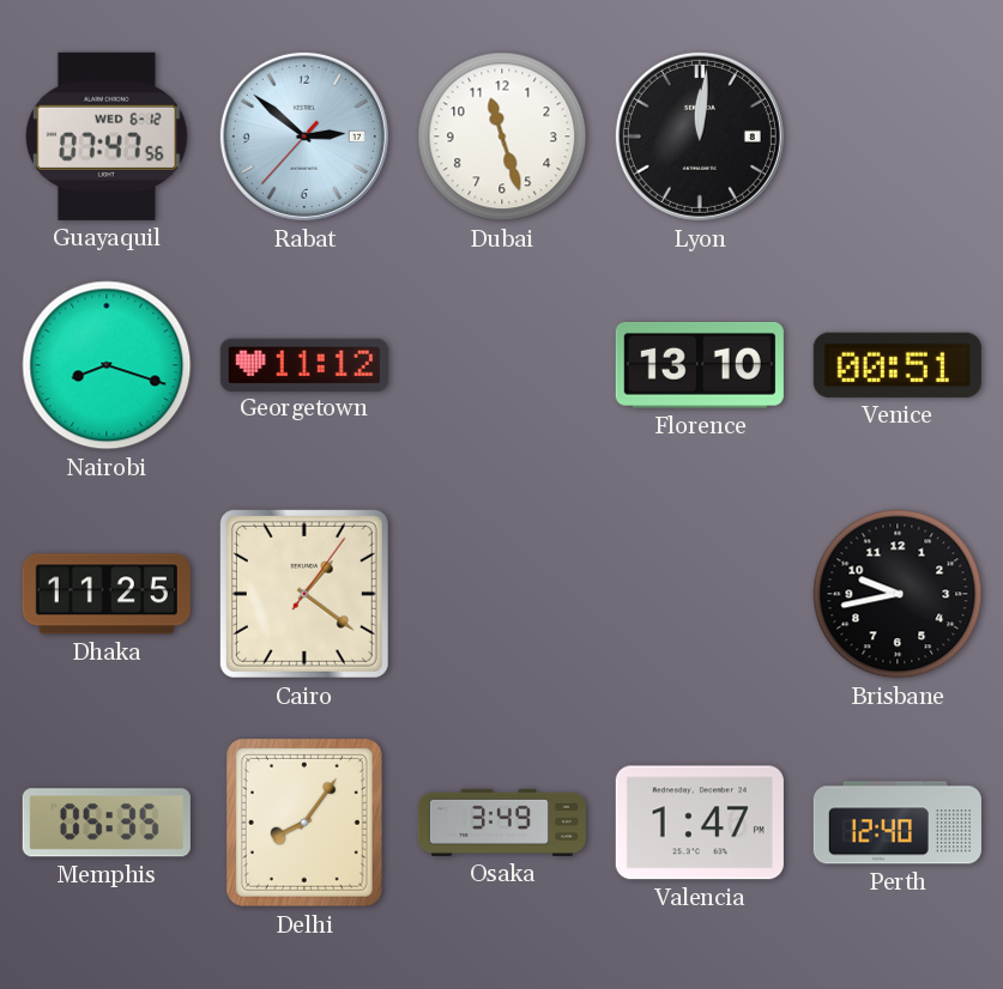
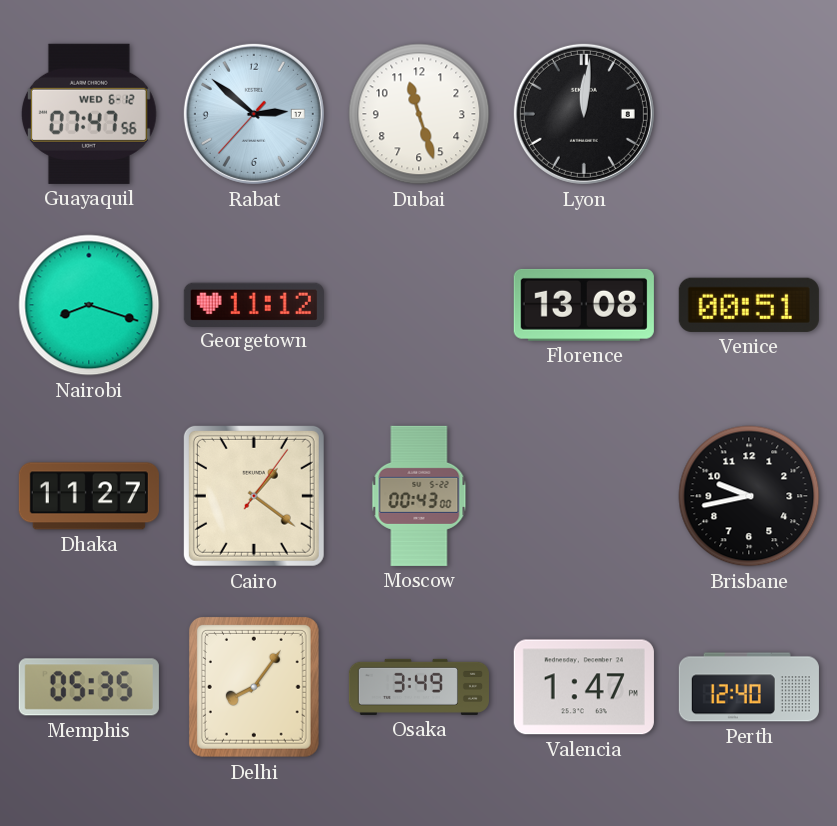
Florence: 13:10 -> 13:08
Dhaka: 11:25 -> 11:27
Moscow: none -> 00:43
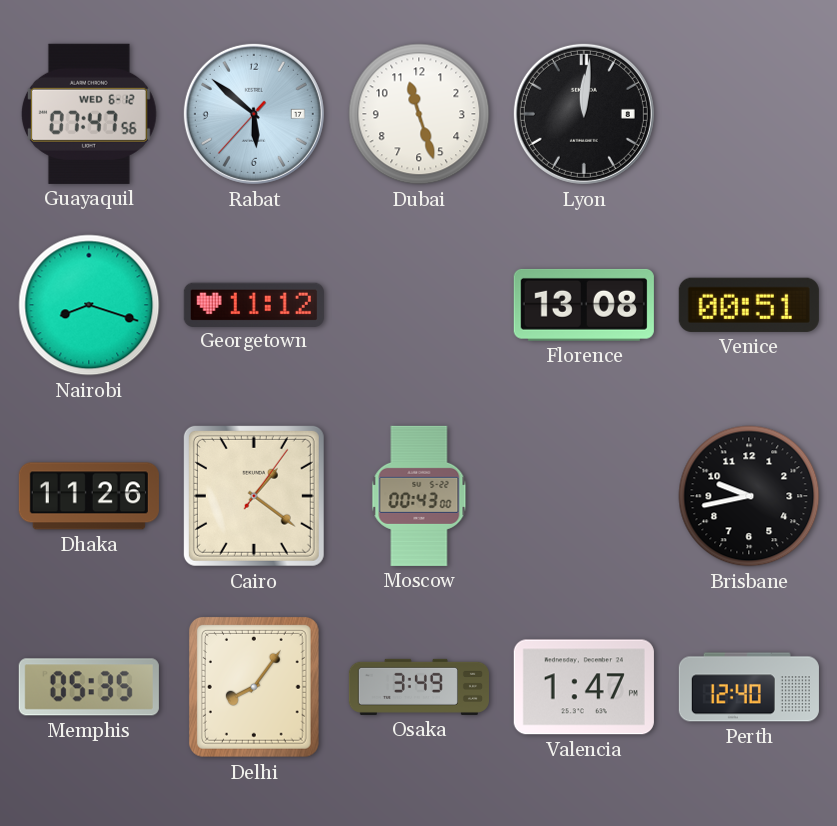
Rabat: 2:51 -> 5:51
Dhaka: 11:27 -> 11:26
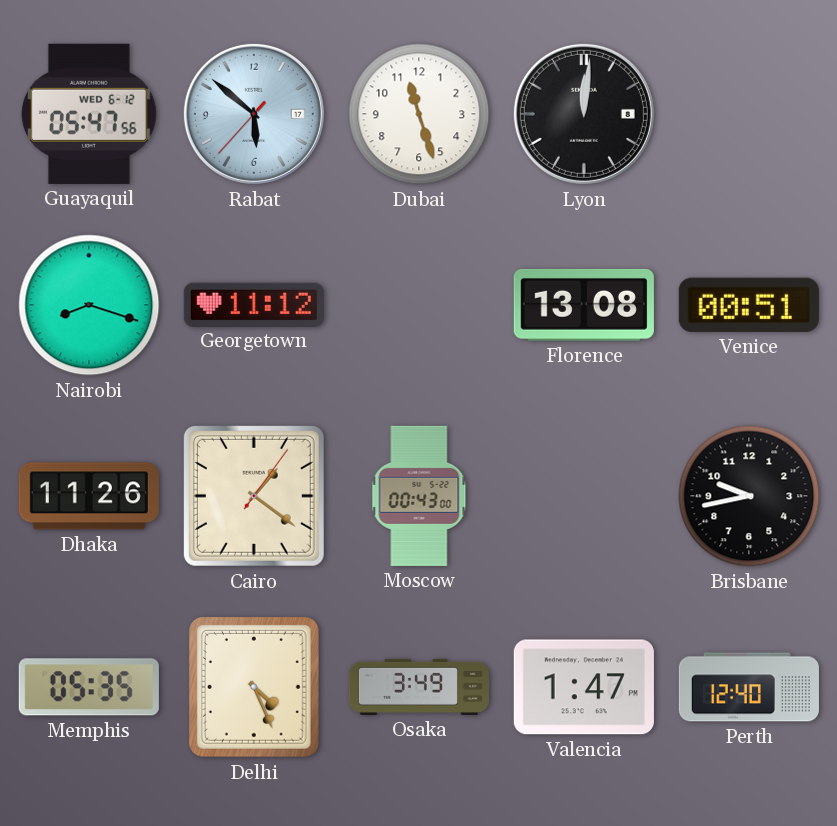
Guayaquil: 07:47 -> 05:47
Delhi: 8:06 -> 4:26
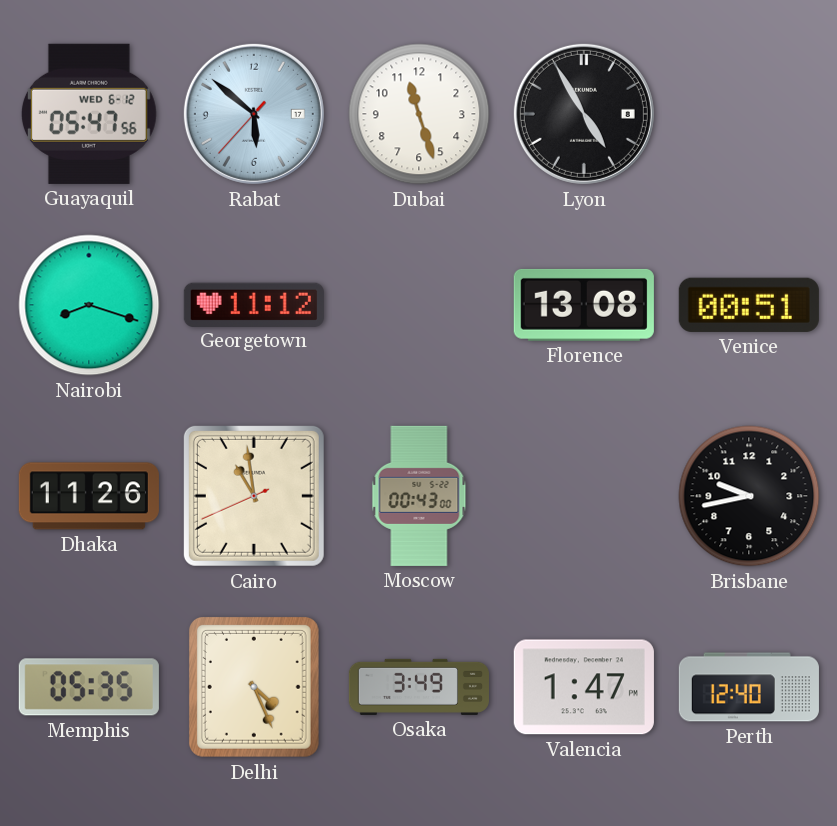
Lyon: 12:01 -> 4:55
Cairo: 1:21 -> 10:58
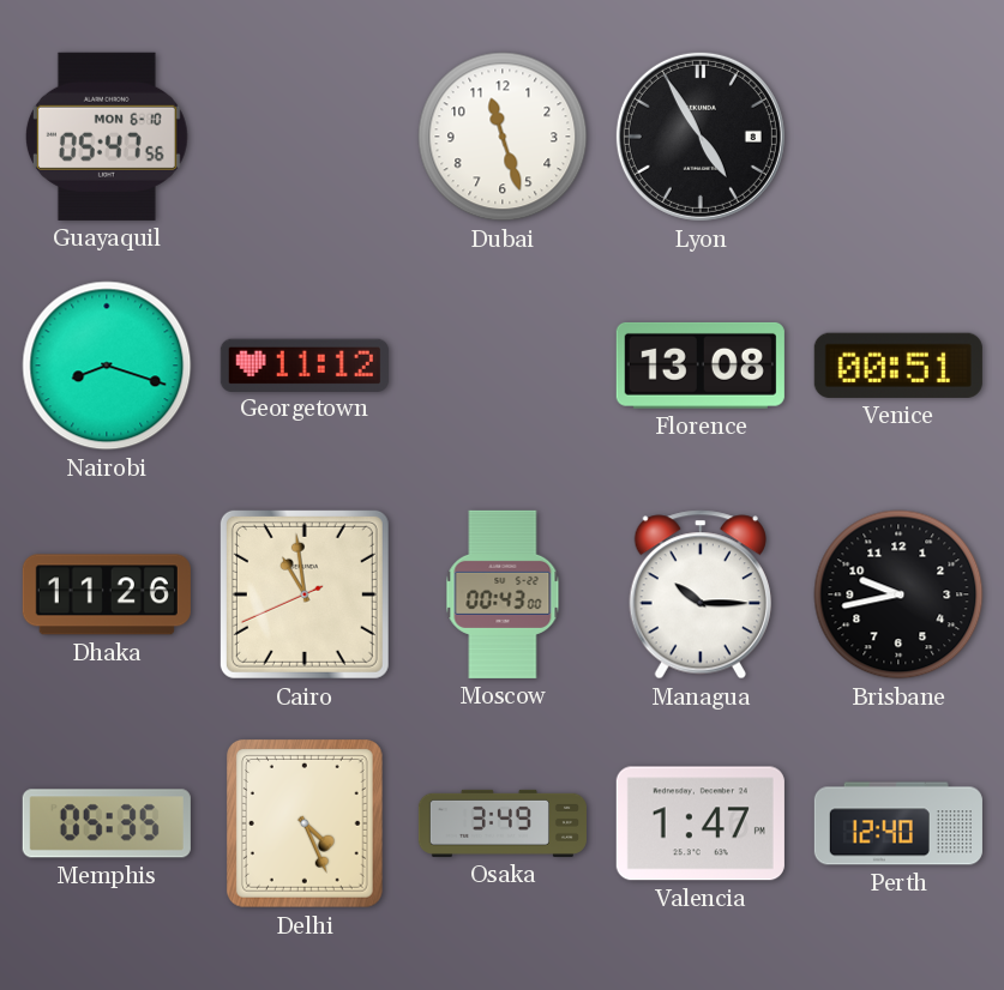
Guayaquil date: WED 6-12 -> MON 6-10
Rabat: 5:51 -> none
Managua: none -> 10:15
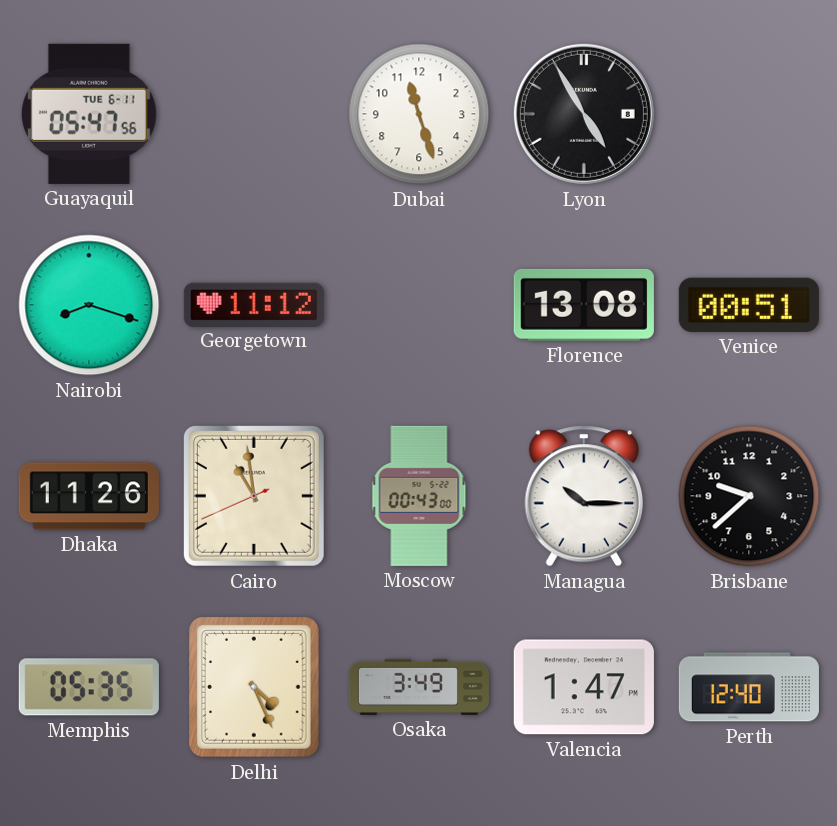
Guayaquil date: MON 6-10 -> TUE 6-11
Brisbane: 9:43 -> 9:38
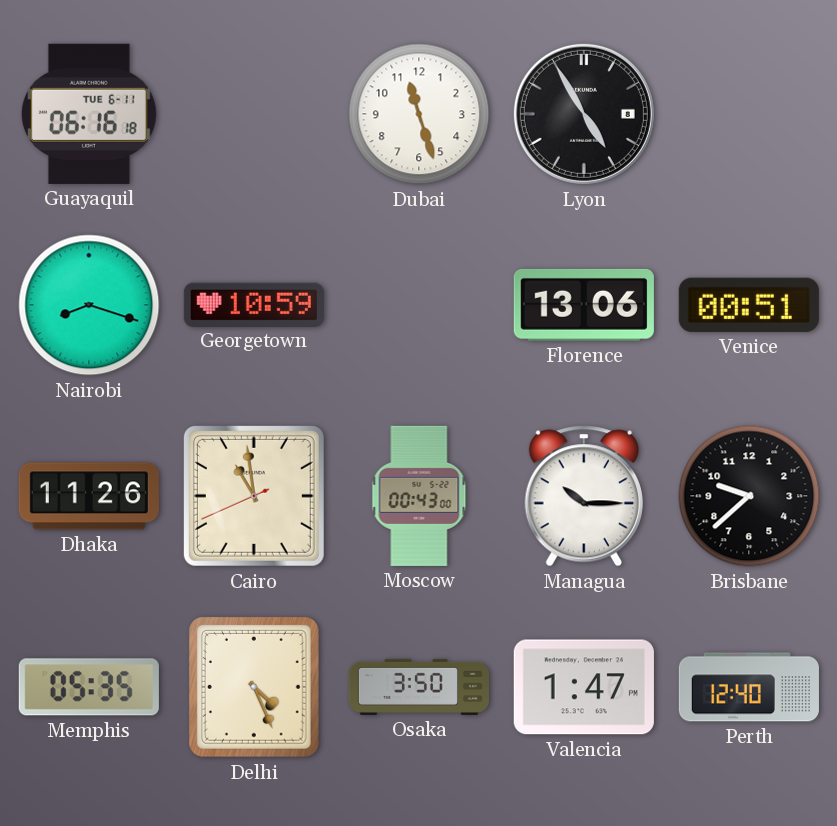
Guayaquil: 05:47 -> 06:16
Georgetown: 11:12 -> 10:59
Florence: 13:08 -> 13:06
Osaka: 3:49 -> 3:50
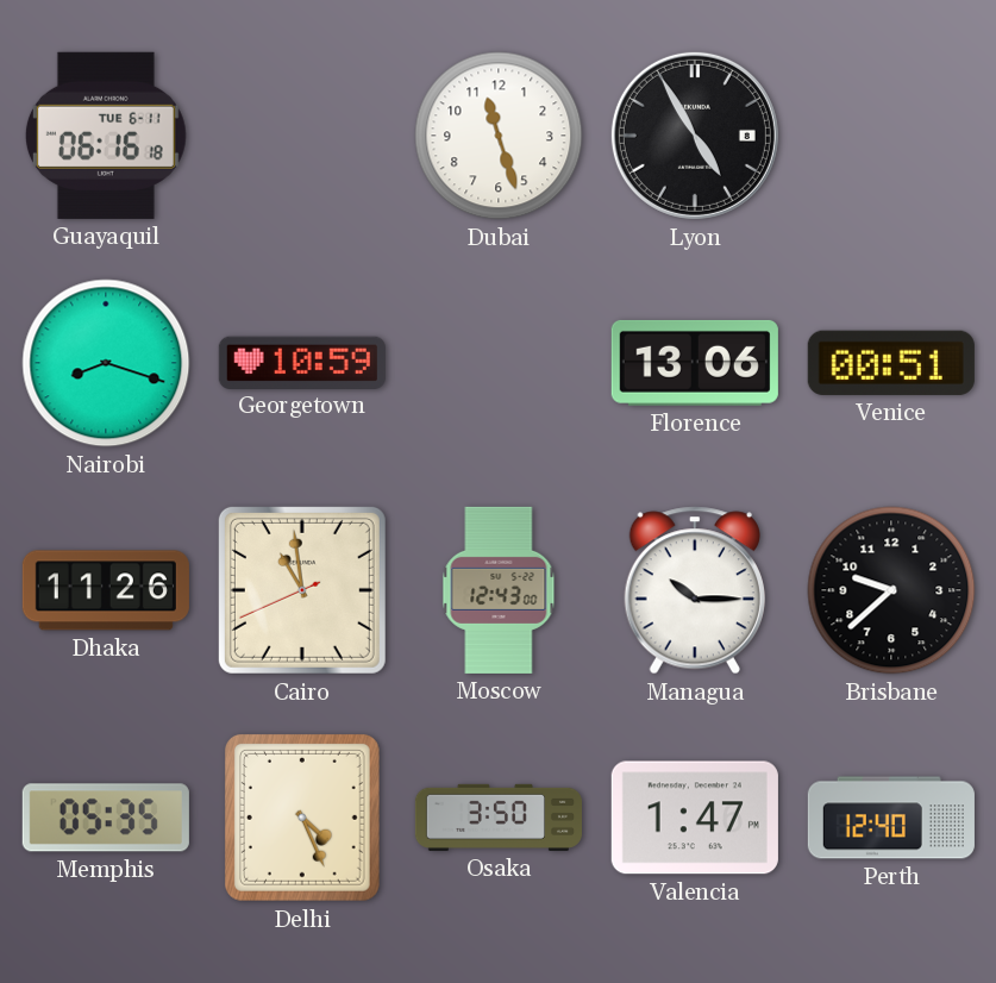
Moscow: 00:43 -> 12:43
